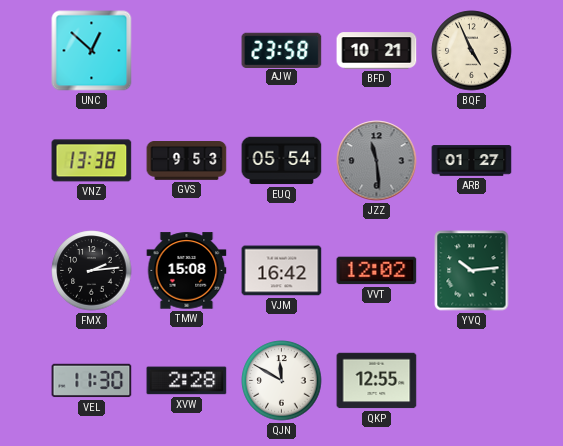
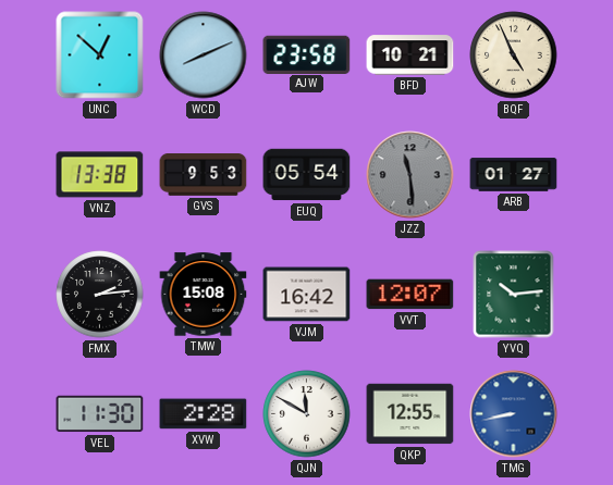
WCD: none -> 8:11
VVT: 12:02 -> 12:07
TMG: none -> 8:43
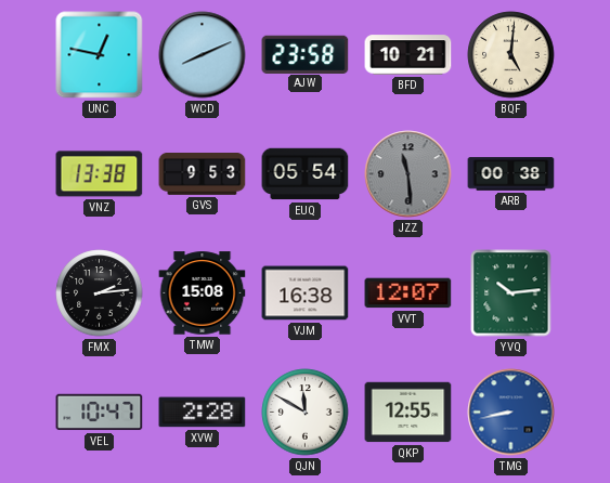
UNC: 12:52 -> 12:47
BQF: 4:56 -> 5:01
ARB: 01:27 -> 00:38
VJM: 16:42 -> 16:38
VEL: 11:30 -> 10:47
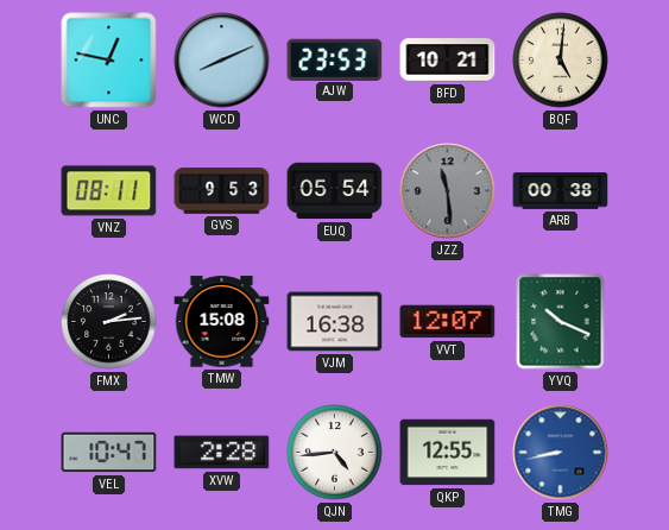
AJW: 23:58 -> 23:53
VNZ: 13:38 -> 08:11
YVQ: 10:14 -> 10:19
QJN: 11:50 -> 4:44
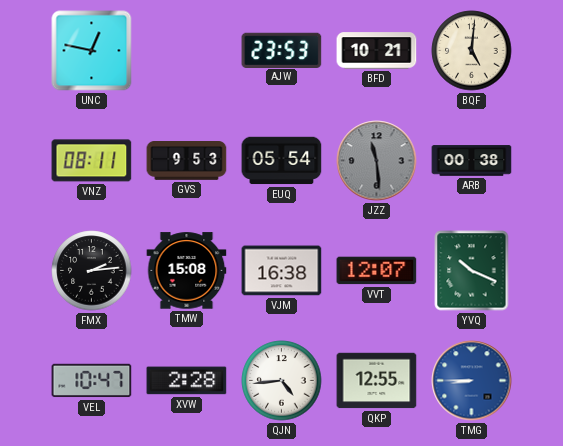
WCD: 8:11 -> none
TMG: 8:43 -> 8:45
